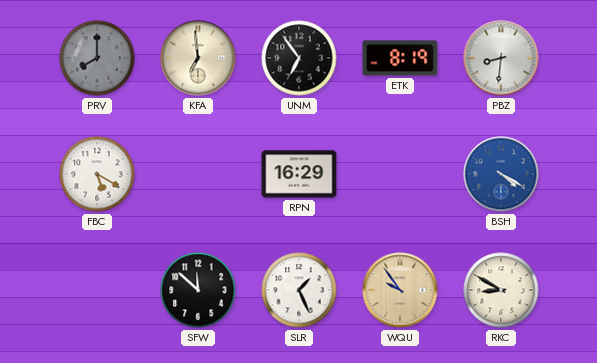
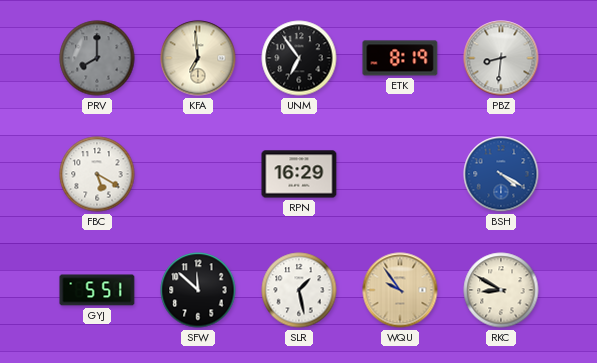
GYJ: none -> 5:51
SLR: 1:26 -> 1:28
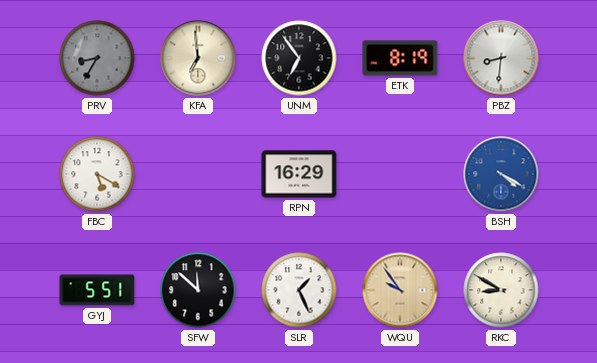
PRV: 8:00 -> 8:35
SLR: 1:28 -> 1:26
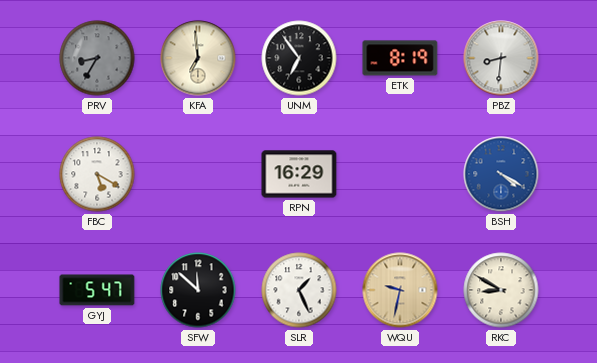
GYJ: 5:51 -> 5:47
WQU: 9:54 -> 9:32
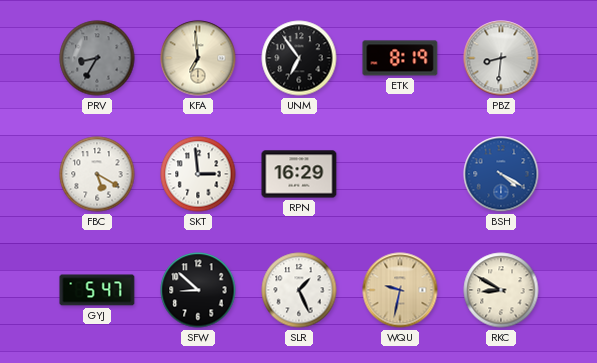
SKT: none -> 2:59
SFW: 11:52 -> 8:52
